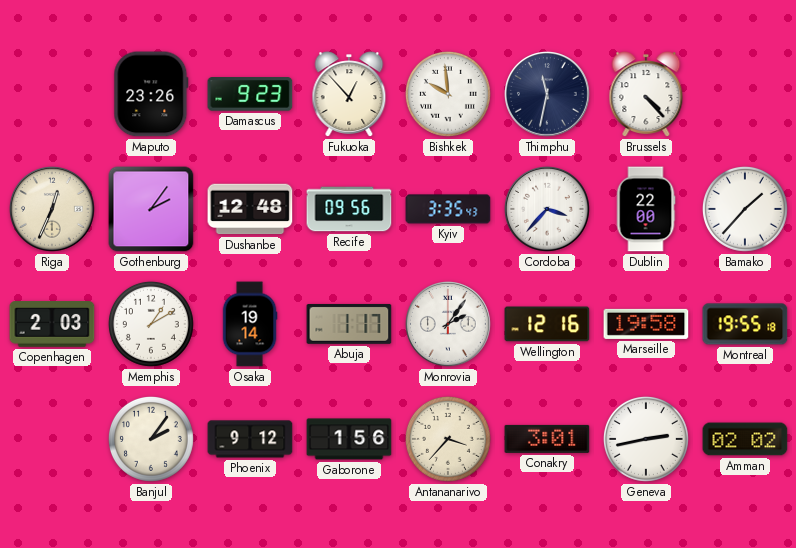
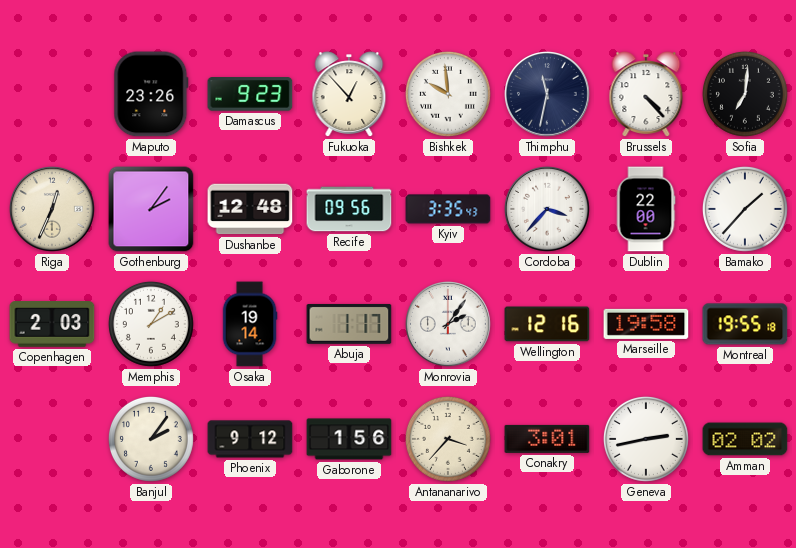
Sofia: none -> 7:01
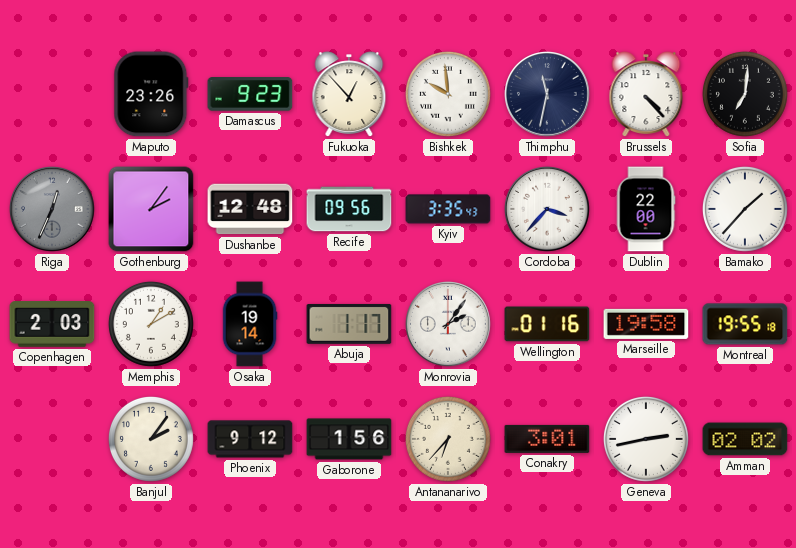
Riga dial: cream -> grey
Wellington: 12:16 -> 01:16
Antananarivo: 3:37 -> 6:37
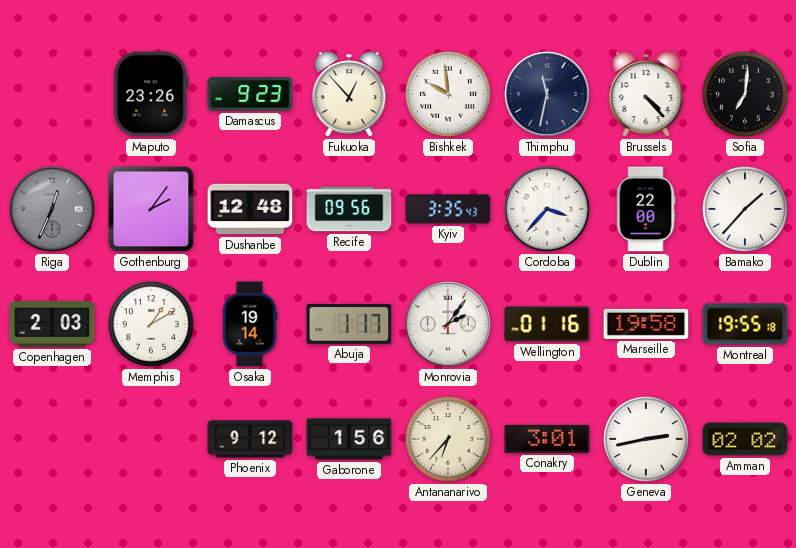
Banjul: 2:06 -> none
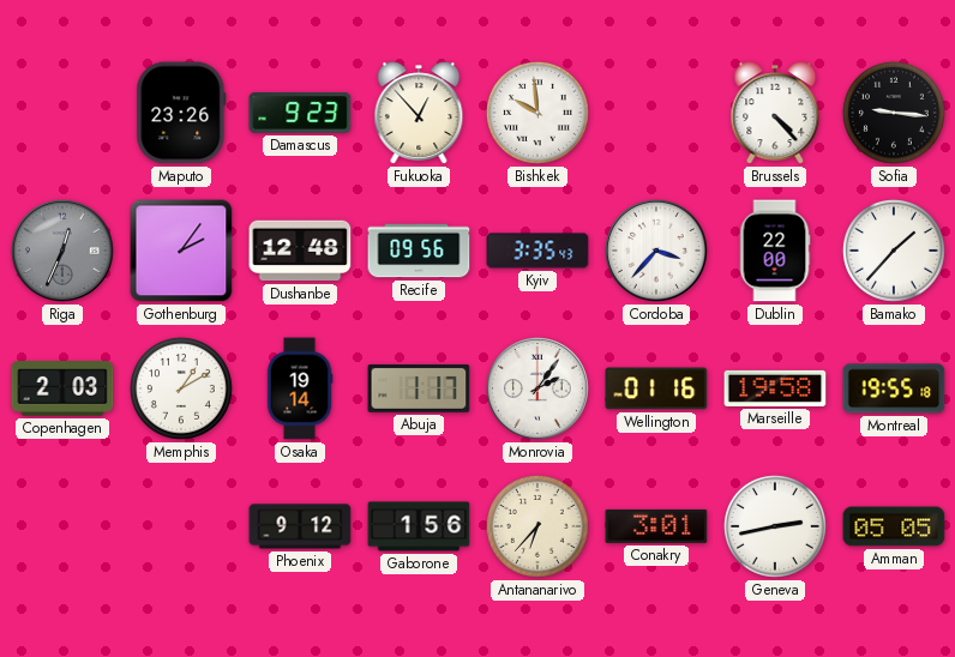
Thimphu: 11:32 -> none
Sofia: 7:01 -> 9:16
Amman: 02:02 -> 05:05
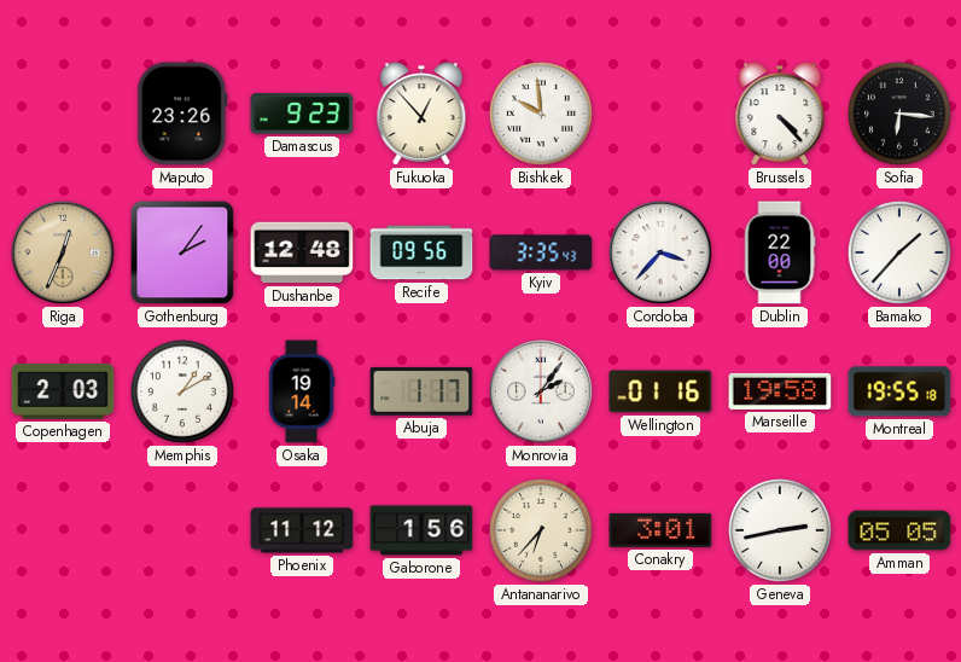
Sofia: 9:16 -> 6:16
Riga dial: grey -> champagne
Phoenix: 9:12 -> 11:12
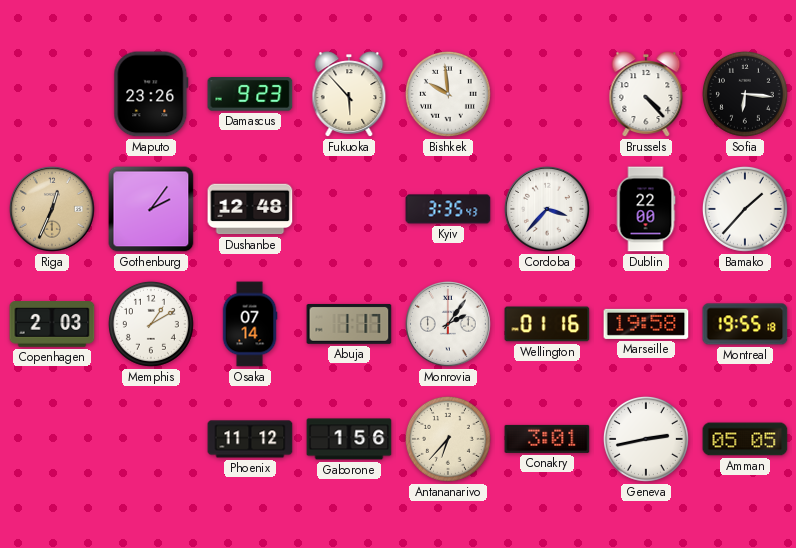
Fukuoka: 12:53 -> 5:53
Recife: 09:56 -> none
Osaka: 19:14 -> 07:14
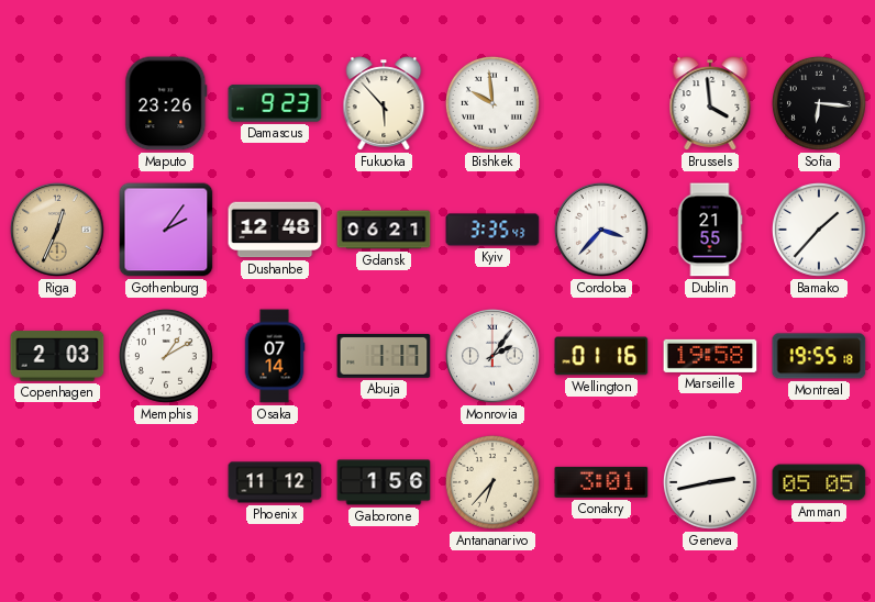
Brussels: 4:23 -> 3:59
Gdansk: none -> 06:21
Dublin: 22:00 -> 21:55
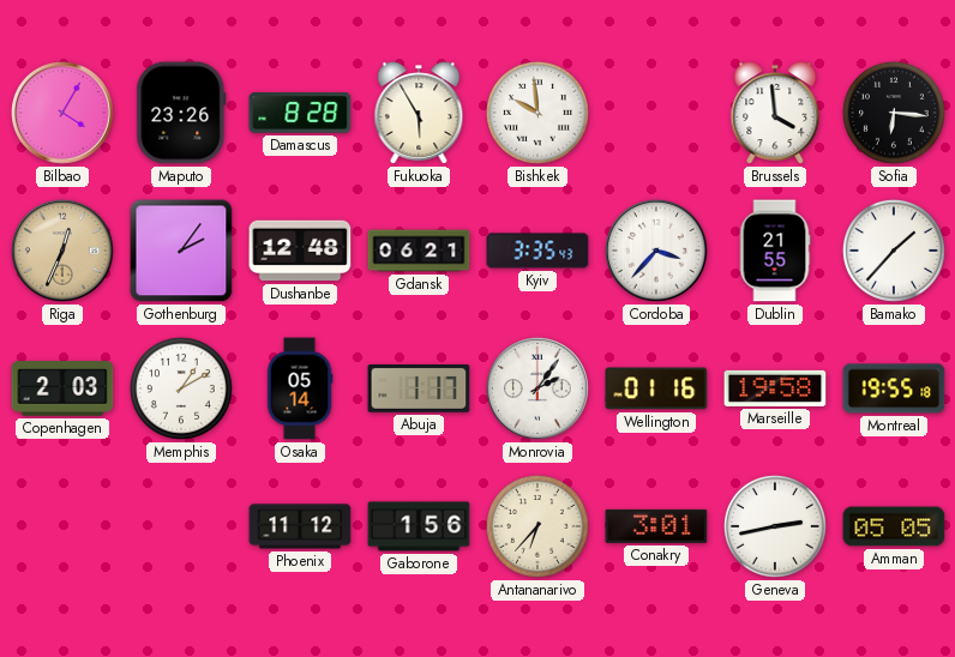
Bilbao: none -> 4:05
Damascus: 9:23 -> 8:28
Fukuoka: 5:53 -> 5:55
Osaka: 07:14 -> 05:14
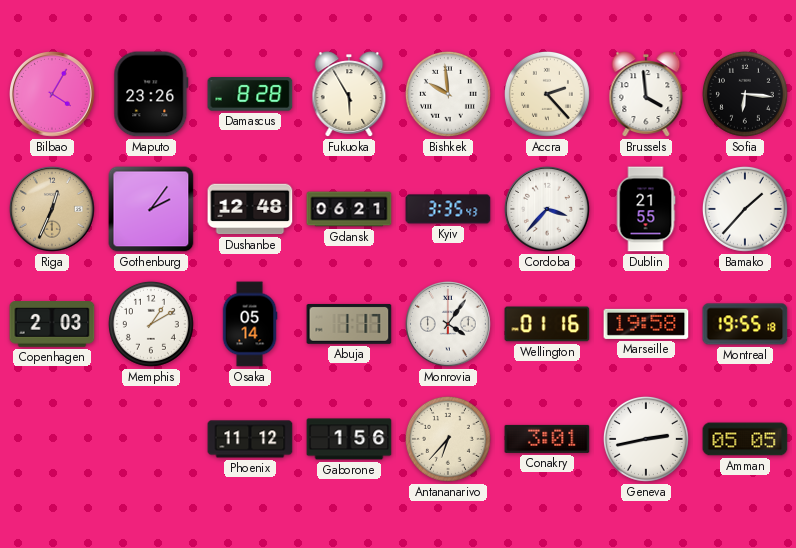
Accra: none -> 2:23
Monrovia: 2:06 -> 4:06
